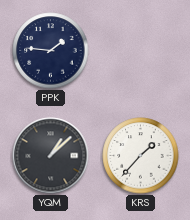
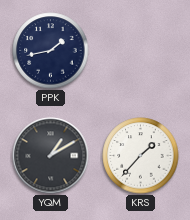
PPK: 1:46 -> 1:43
YQM: 1:08 -> 1:10
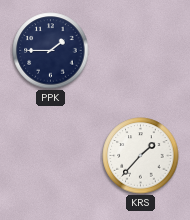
PPK: 1:43 -> 1:45
YQM: 1:10 -> none
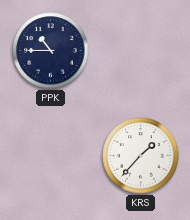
PPK: 1:45 -> 10:45
